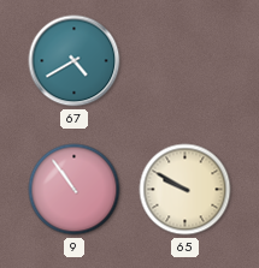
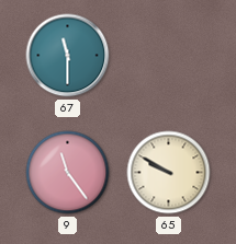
67: 4:40 -> 11:30
9: 10:54 -> 11:24
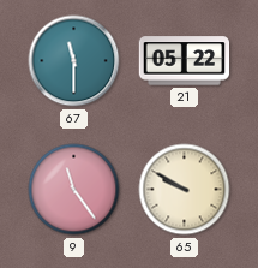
21: none -> 05:22
